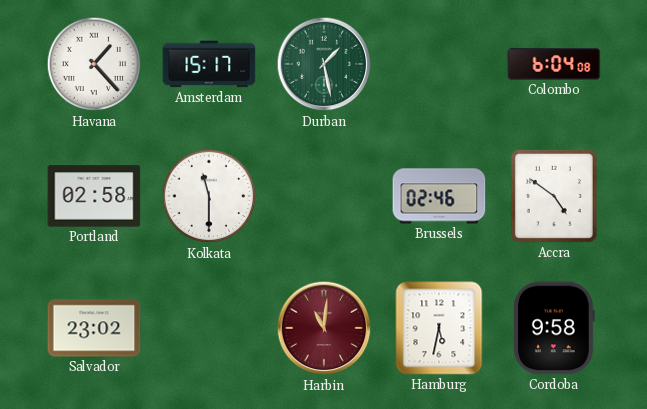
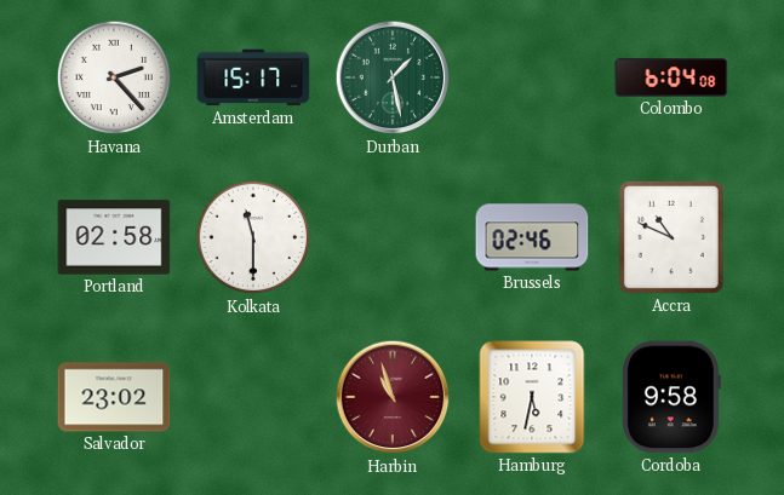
Havana: 1:23 -> 2:23
Accra: 4:51 -> 10:49
Harbin: 11:01 -> 10:57
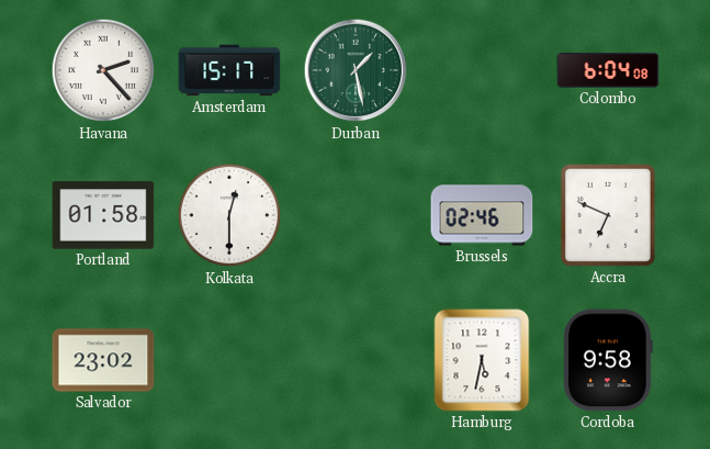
Portland: 02:58 -> 01:58
Kolkata: 11:30 -> 12:30
Accra: 10:49 -> 6:49
Harbin: 10:57 -> none
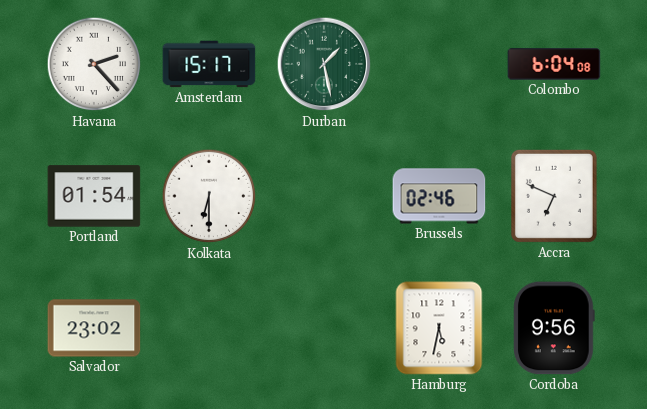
Portland: 01:58 -> 01:54
Kolkata: 12:30 -> 6:30
Cordoba: 9:58 -> 9:56
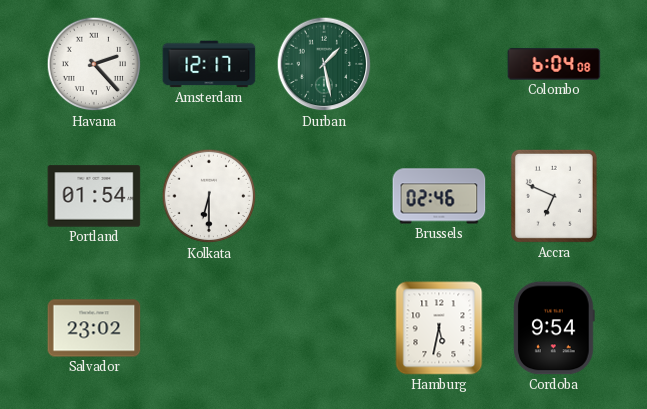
Amsterdam: 15:17 -> 12:17
Cordoba: 9:56 -> 9:54
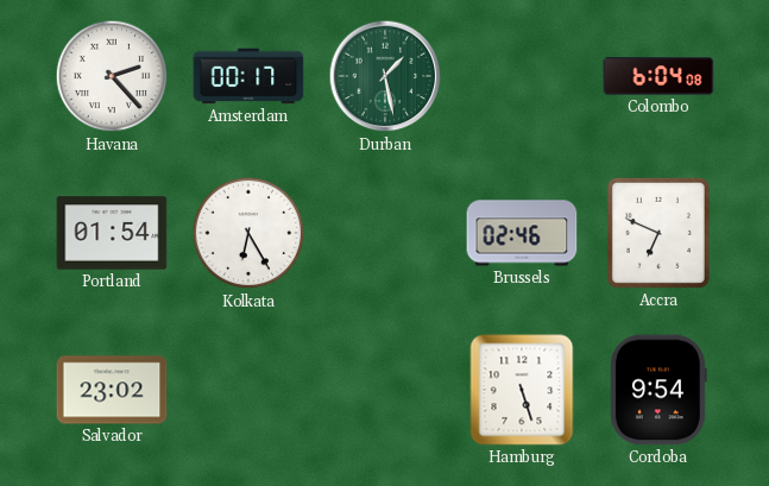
Amsterdam: 12:17 -> 00:17
Kolkata: 6:30 -> 6:25
Hamburg: 5:32 -> 5:27
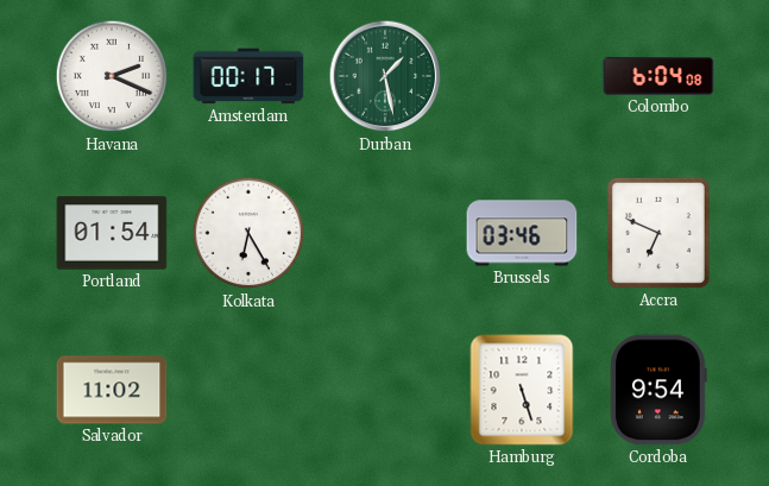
Havana: 2:23 -> 2:19
Brussels: 02:46 -> 03:46
Salvador: 23:02 -> 11:02
